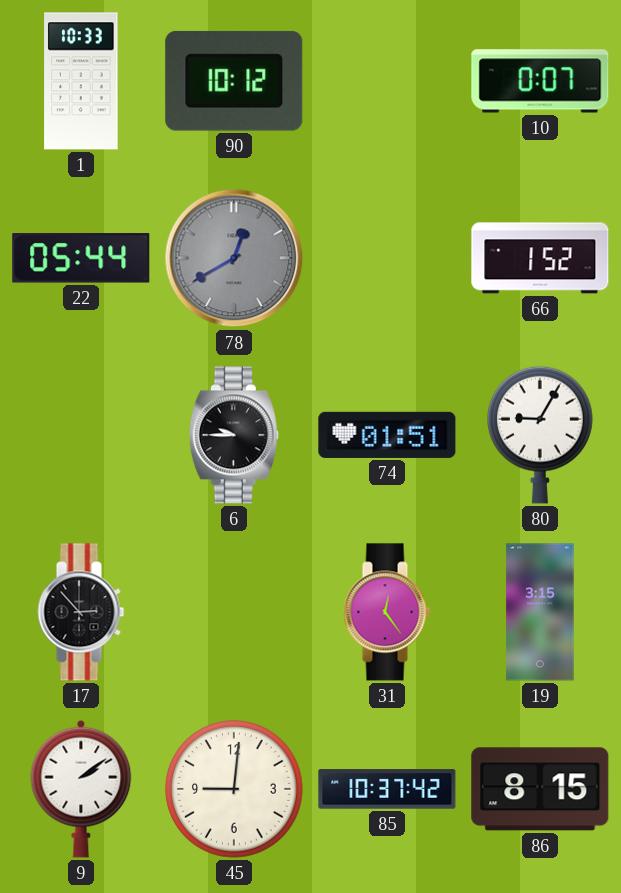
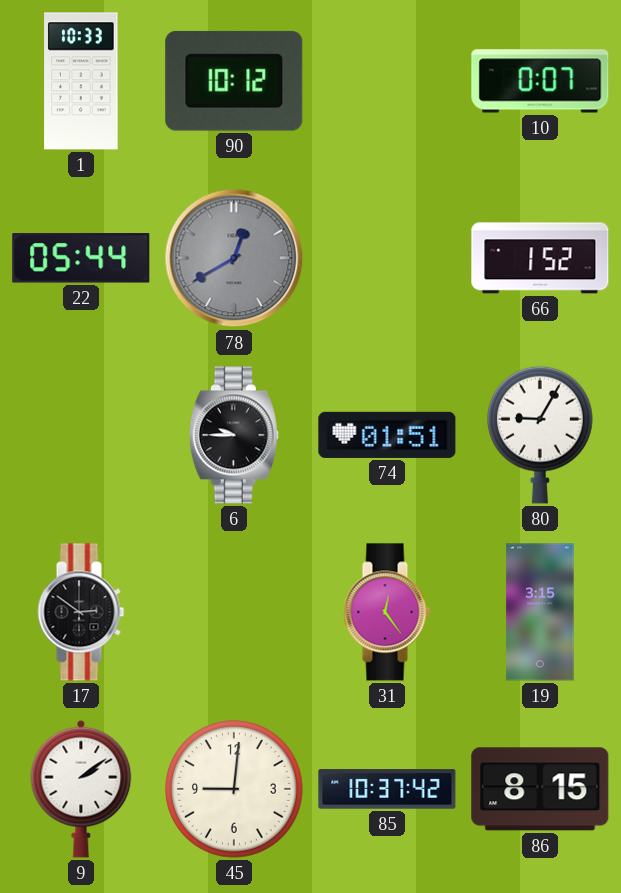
17: 2:53 -> 2:51
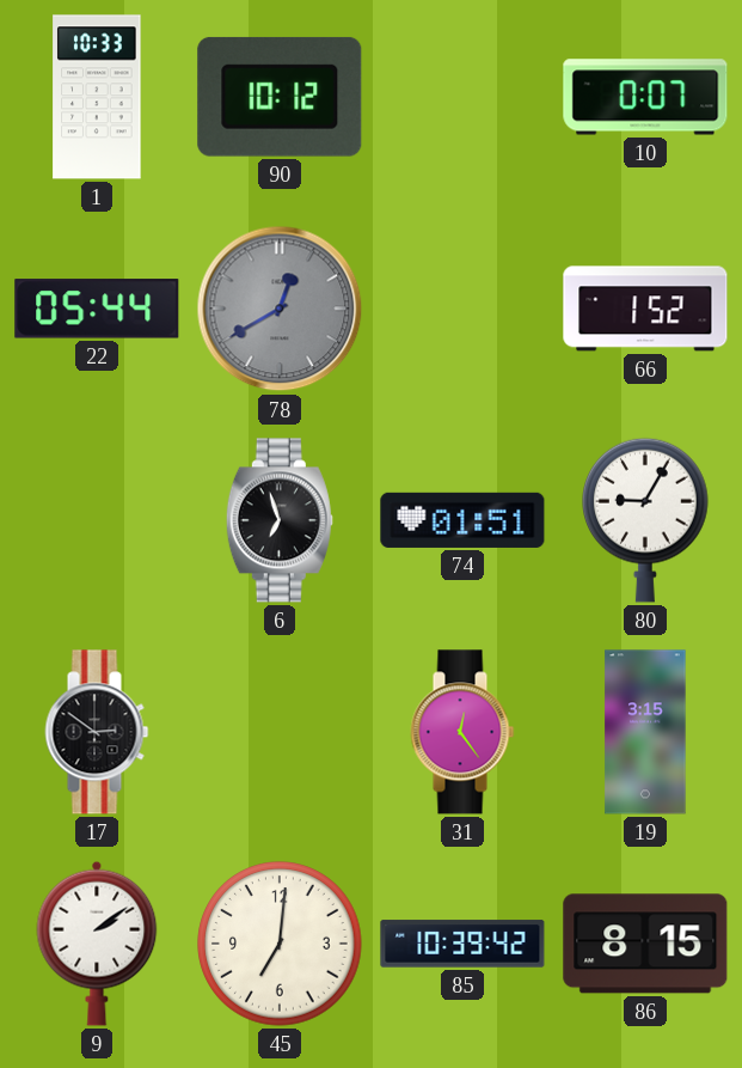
6: 9:45 -> 6:57
45: 9:01 -> 7:01
85: 10:37 -> 10:39
